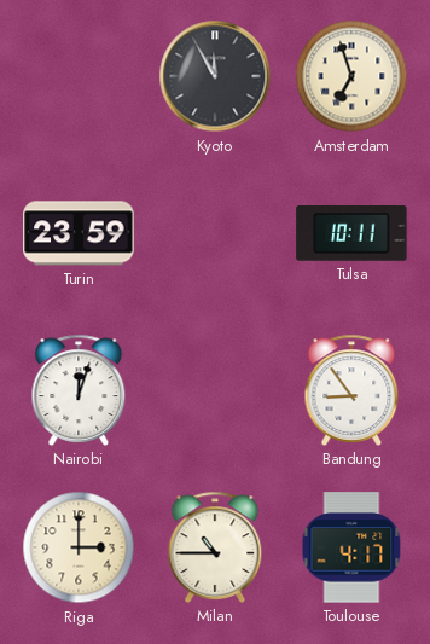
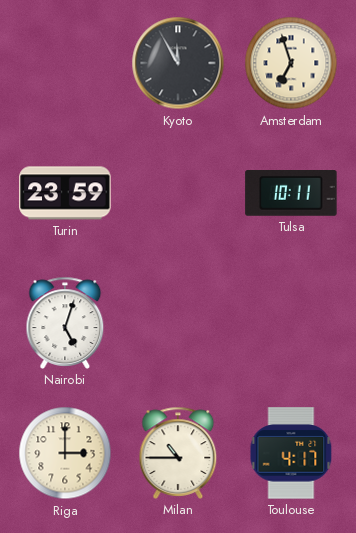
Nairobi: 12:03 -> 5:03
Bandung: 8:54 -> none
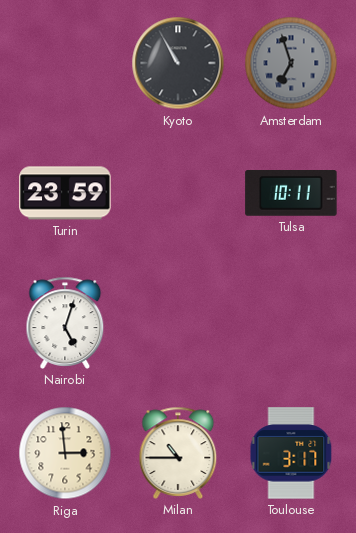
Kyoto: 11:55 -> 10:55
Amsterdam dial: cream -> grey
Riga: 3:00 -> 2:59
Toulouse: 4:17 -> 3:17
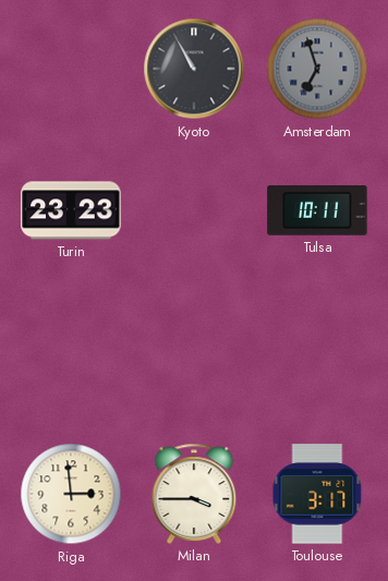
Turin: 23:59 -> 23:23
Nairobi: 5:03 -> none
Milan: 10:45 -> 3:45
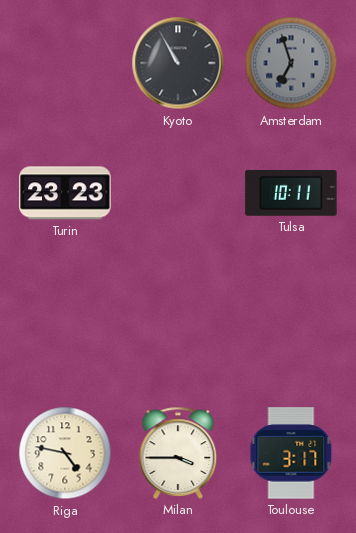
Riga: 2:59 -> 4:47
